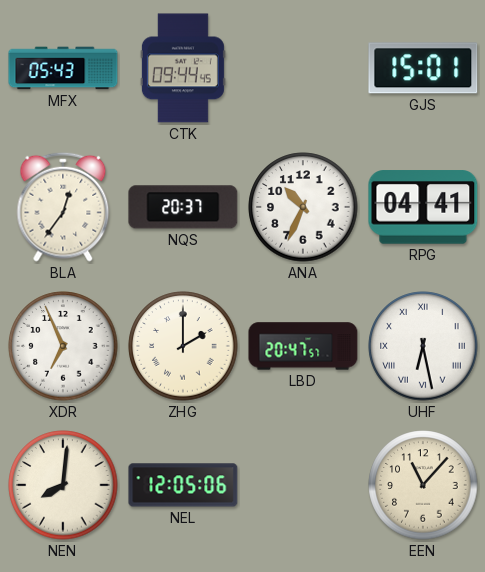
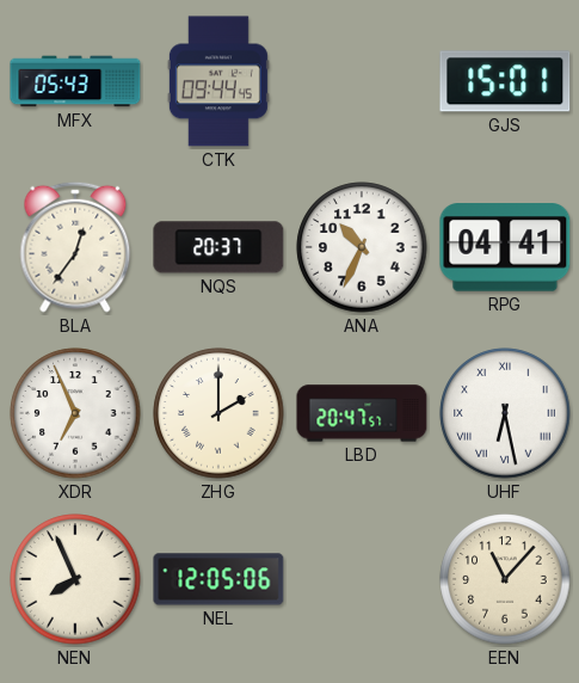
NEN: 8:01 -> 7:56
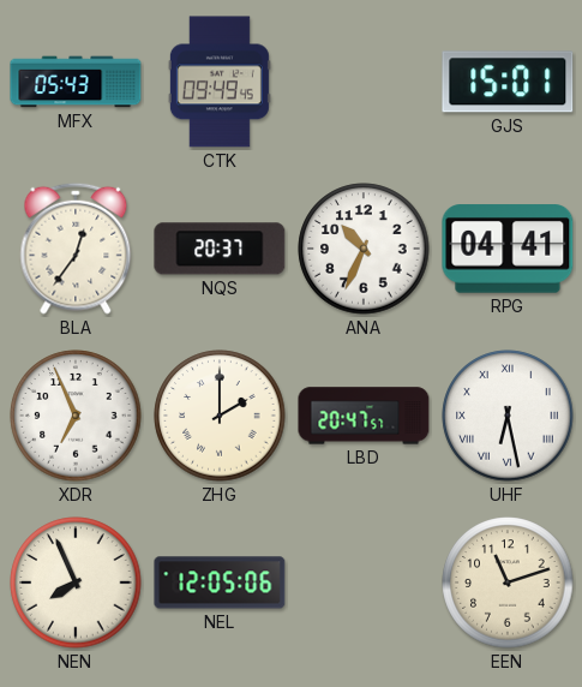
CTK: 09:44 -> 09:49
EEN: 11:07 -> 11:12
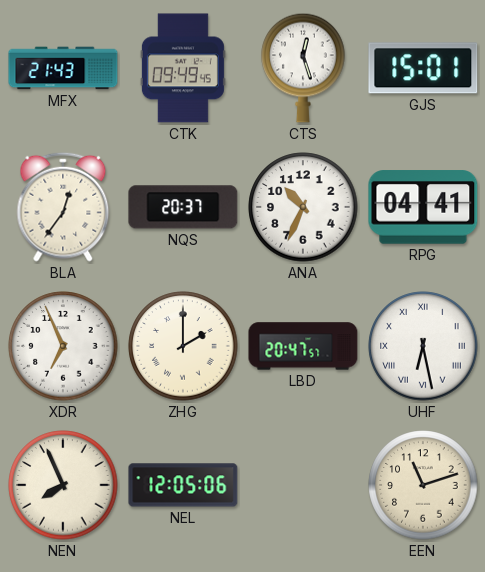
MFX: 05:43 -> 21:43
CTS: none -> 12:27
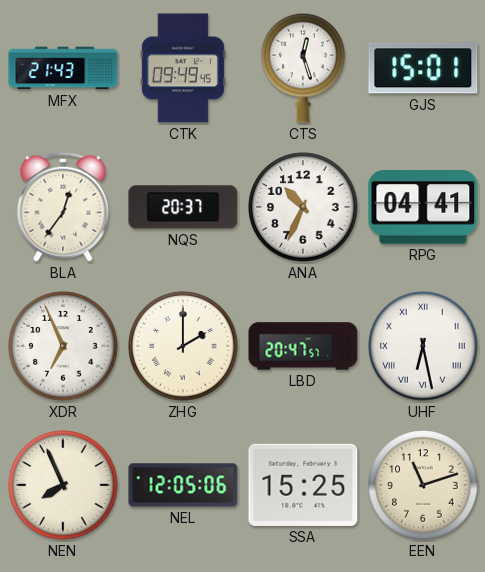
SSA: none -> 15:25
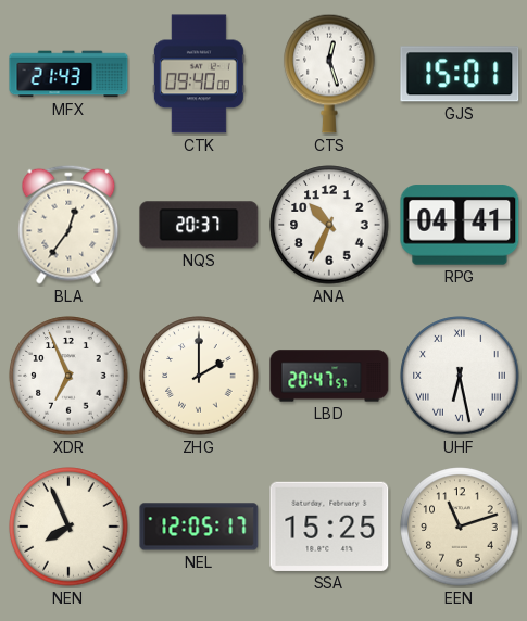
CTK: 09:49 -> 09:40
NEL: 12:05:06 -> 12:05:17
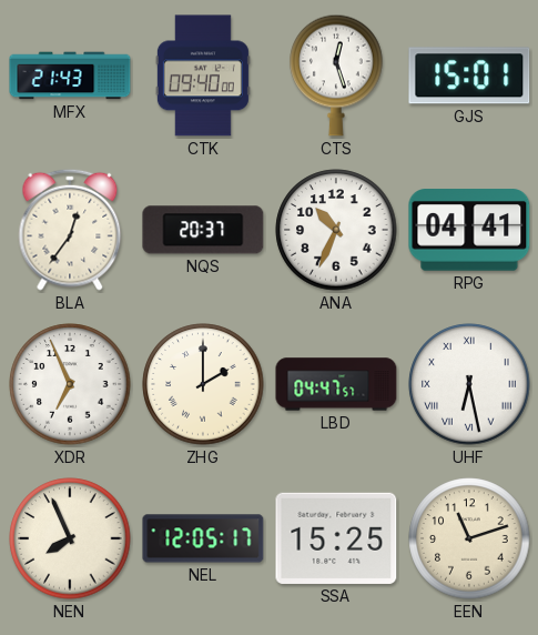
LBD: 20:47 -> 04:47
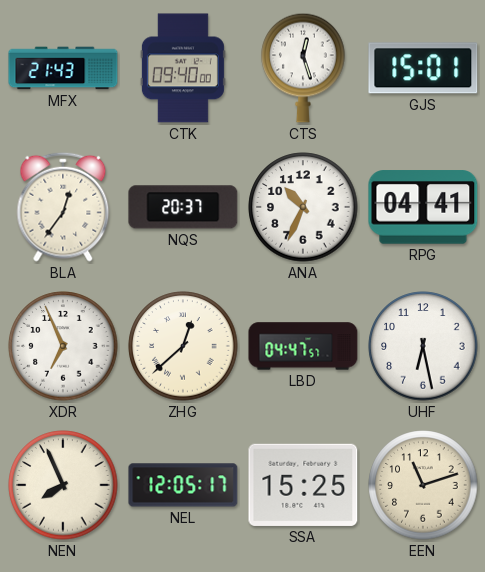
ZHG: 2:00 -> 12:38
UHF numerals: Roman -> Arabic
